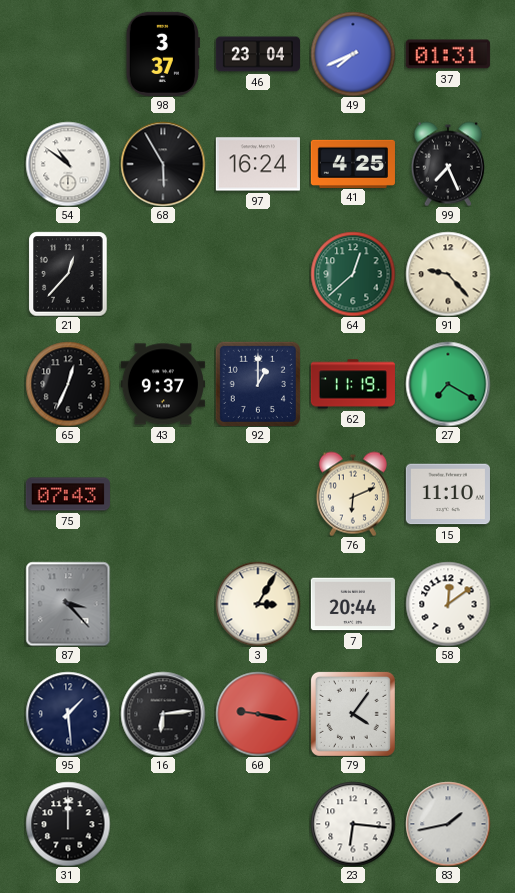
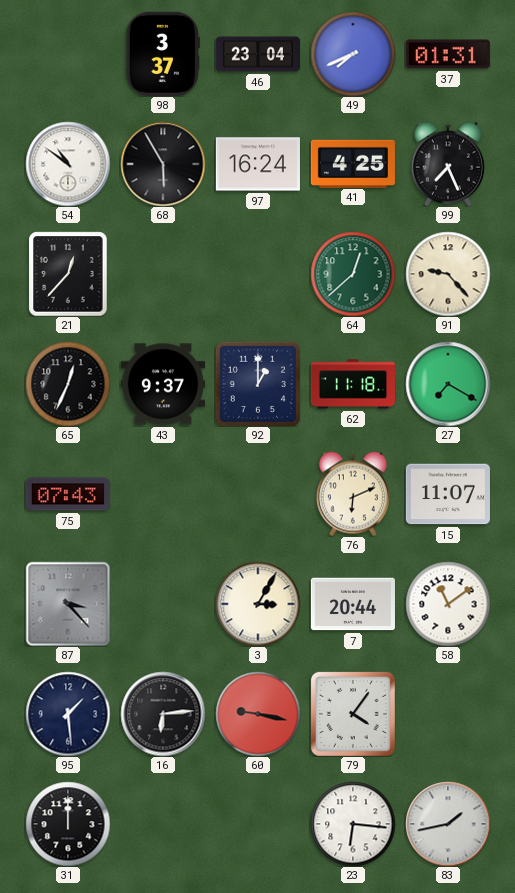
62: 11:19 -> 11:18
15: 11:10 -> 11:07
58: 12:09 -> 11:09
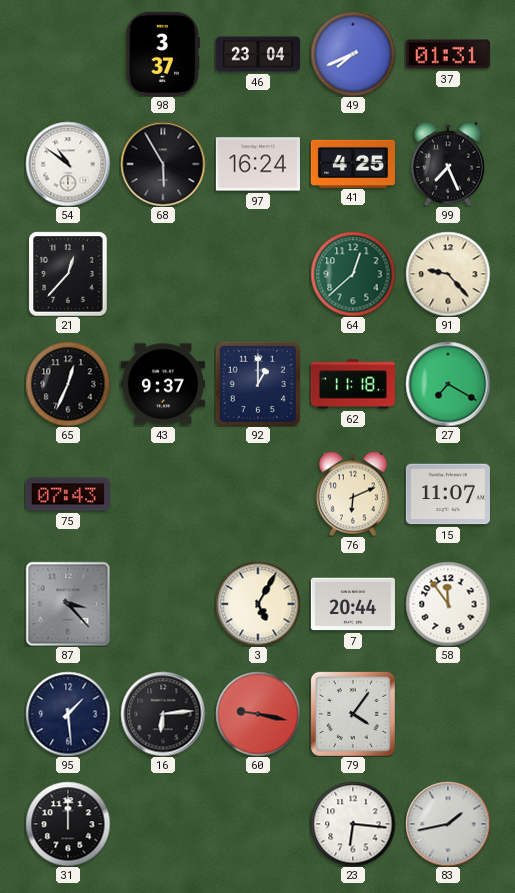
3: 3:05 -> 5:05
58: 11:09 -> 11:54
